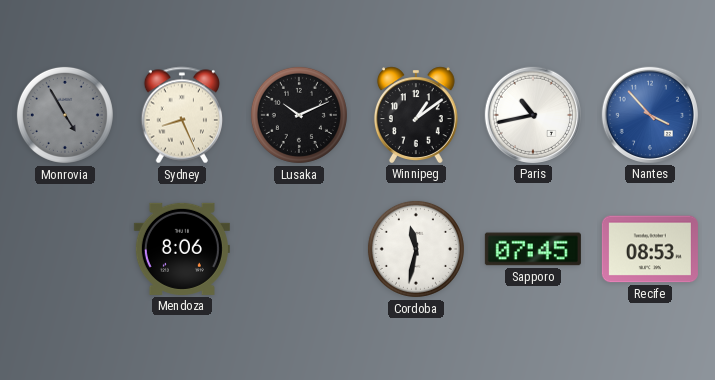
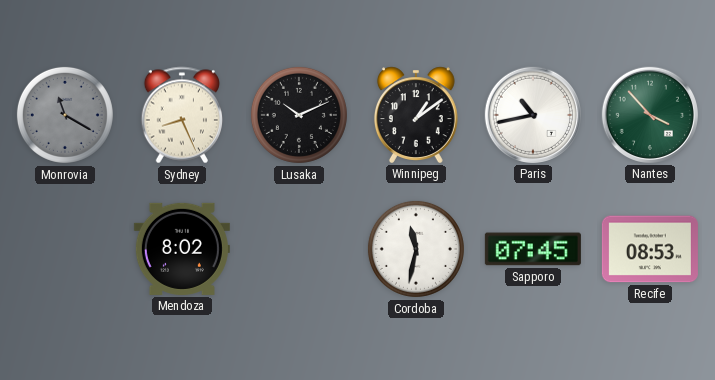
Monrovia: 4:55 -> 11:20
Nantes dial: blue -> green
Mendoza: 8:06 -> 8:02
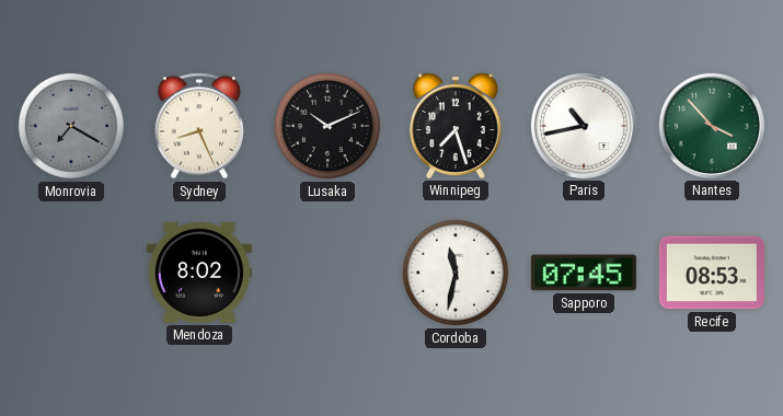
Monrovia: 11:20 -> 7:20
Winnipeg: 1:09 -> 7:27
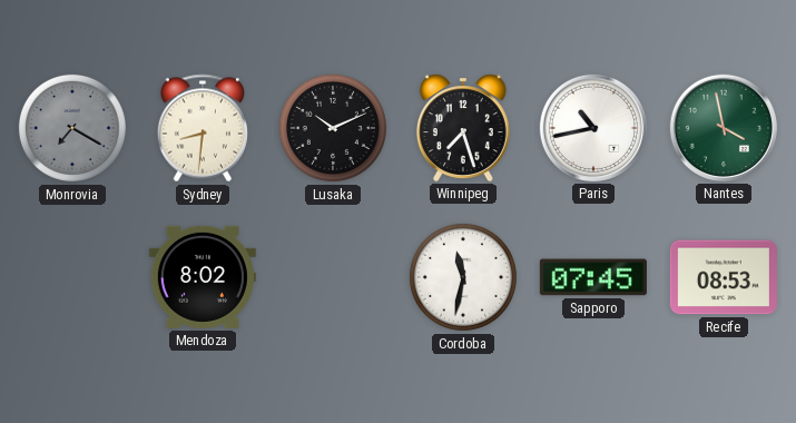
Sydney: 8:26 -> 8:31
Nantes: 3:53 -> 3:58
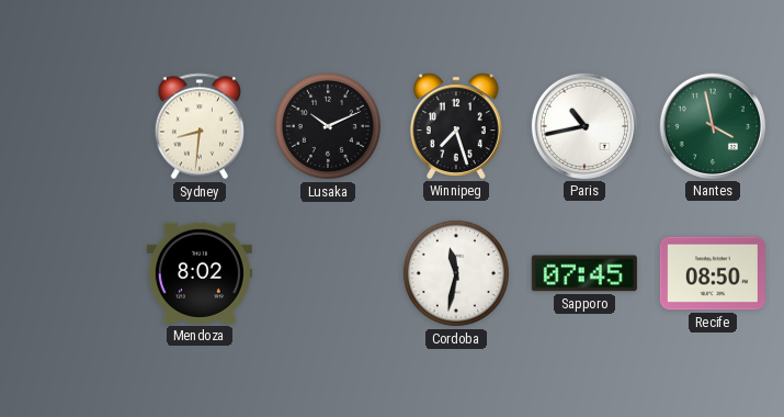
Monrovia: 7:20 -> none
Recife: 08:53 -> 08:50
